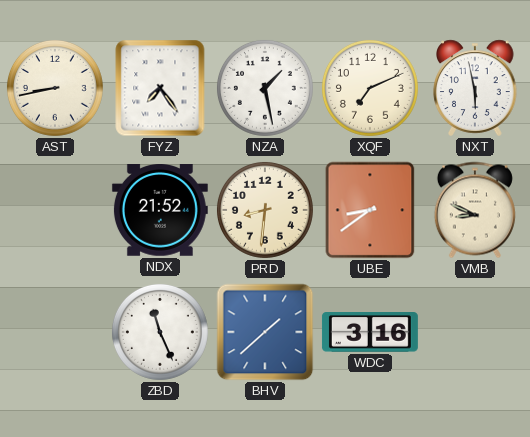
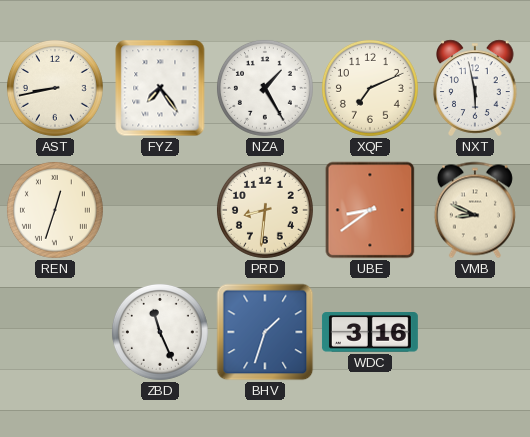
NZA: 1:28 -> 1:25
REN: none -> 12:33
NDX: 21:52 -> none
BHV: 1:38 -> 1:33
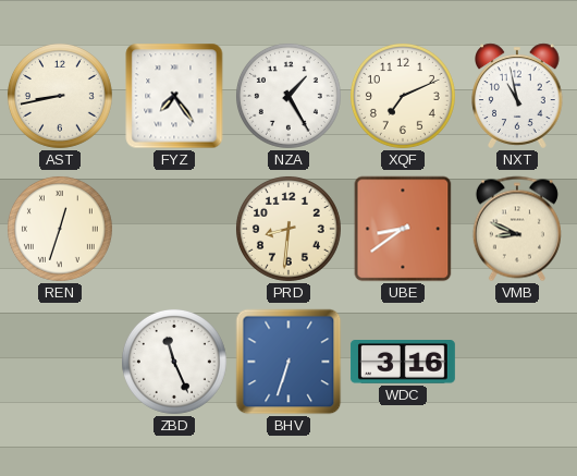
NXT: 5:58 -> 10:58
BHV: 1:33 -> 6:33
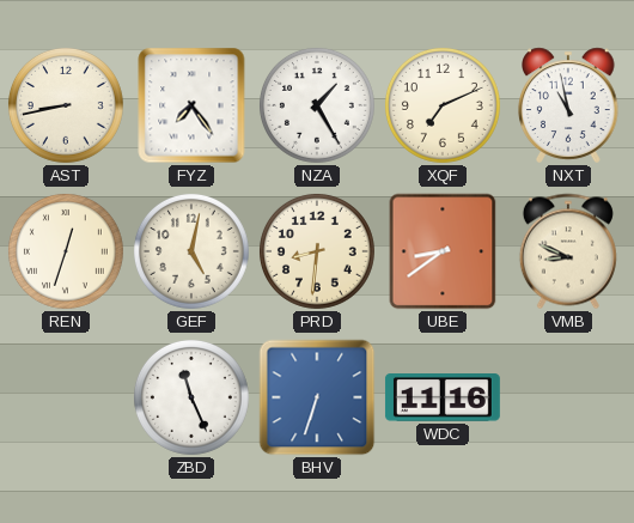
GEF: none -> 5:02
WDC: 3:16 -> 11:16
